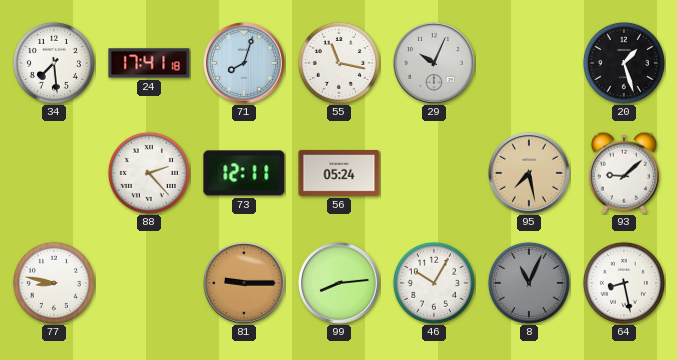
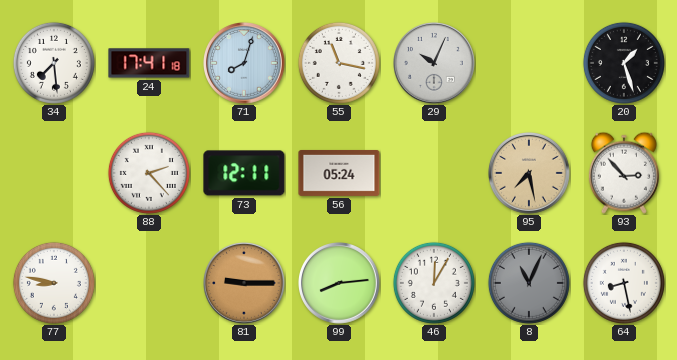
93: 9:08 -> 2:53
46: 10:05 -> 12:05
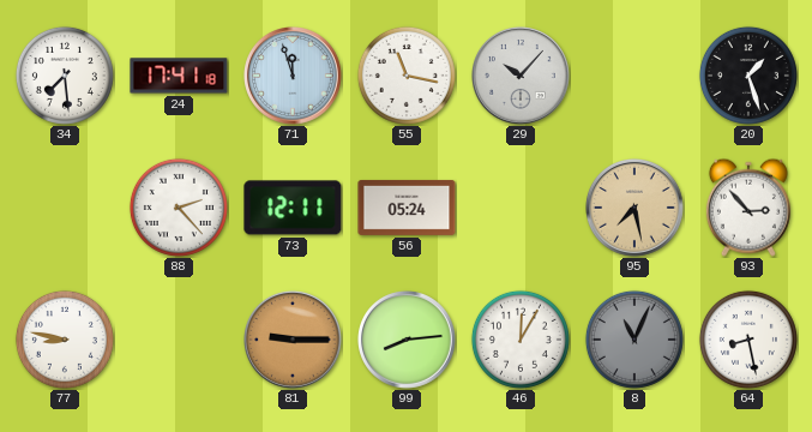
71: 8:03 -> 11:57
29: 10:04 -> 10:07
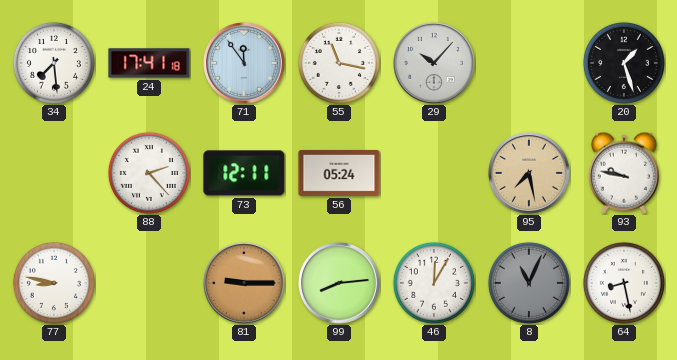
71: 11:57 -> 11:54
93: 2:53 -> 9:47
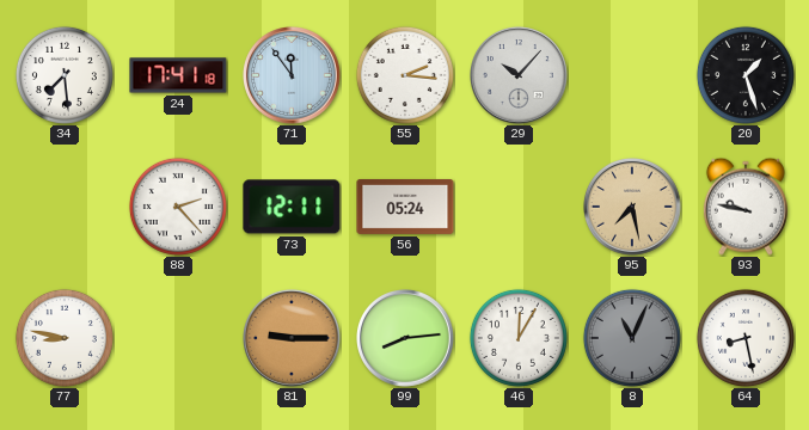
55: 11:17 -> 2:16
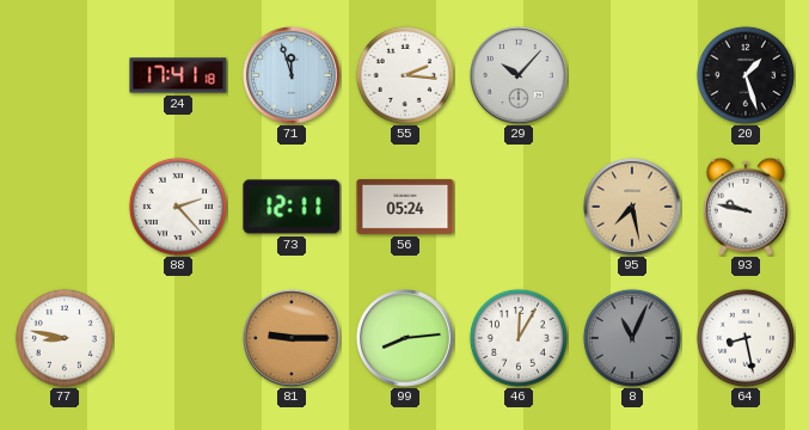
34: 7:29 -> none
71: 11:54 -> 11:57
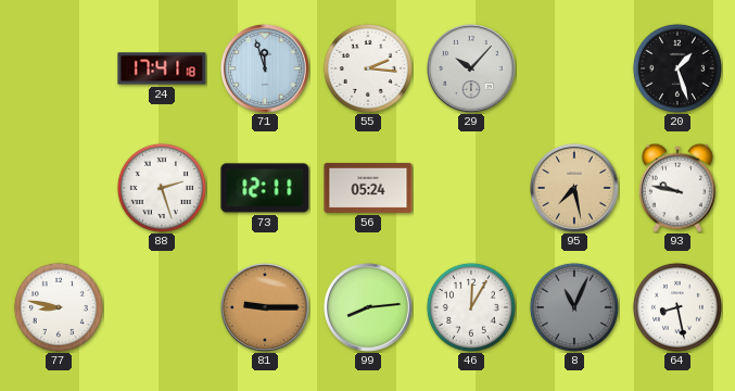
88: 2:23 -> 2:27
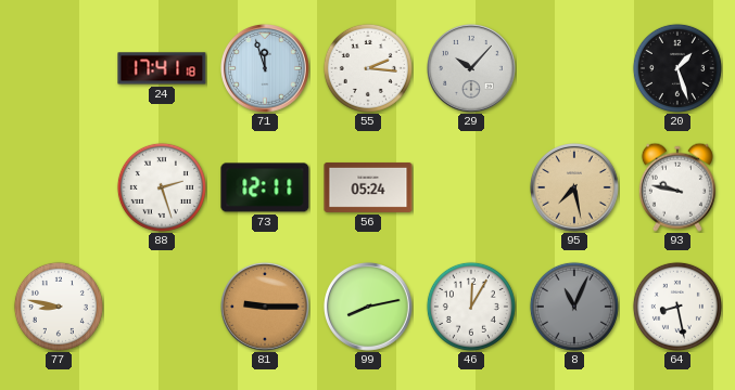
99: 8:14 -> 8:13
